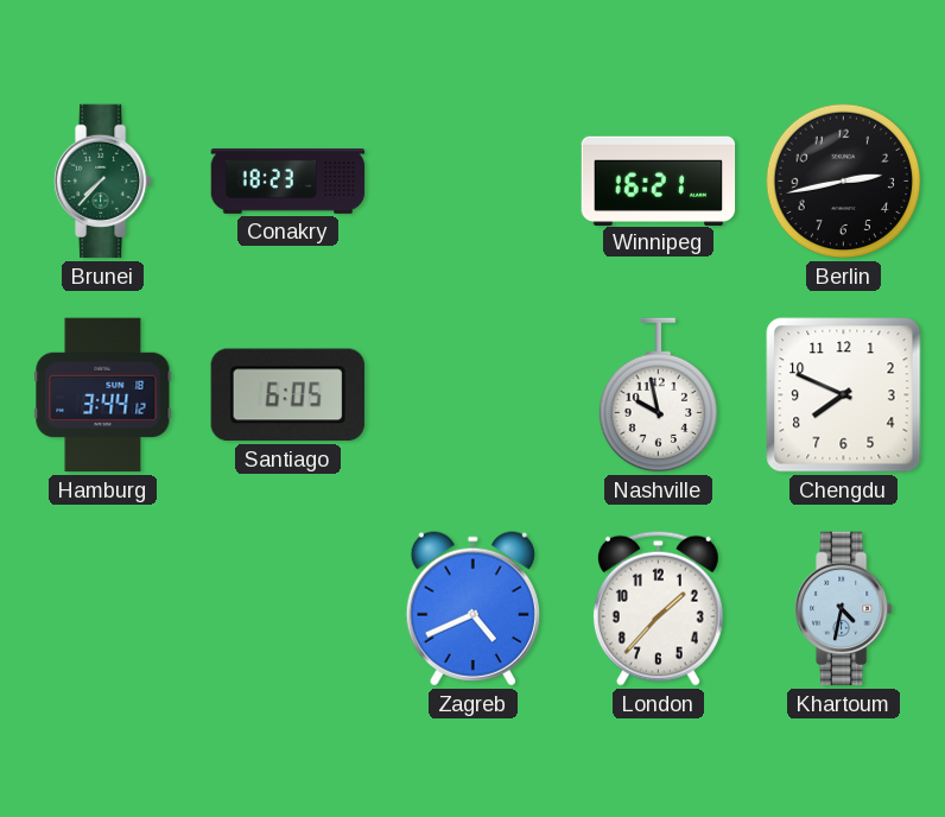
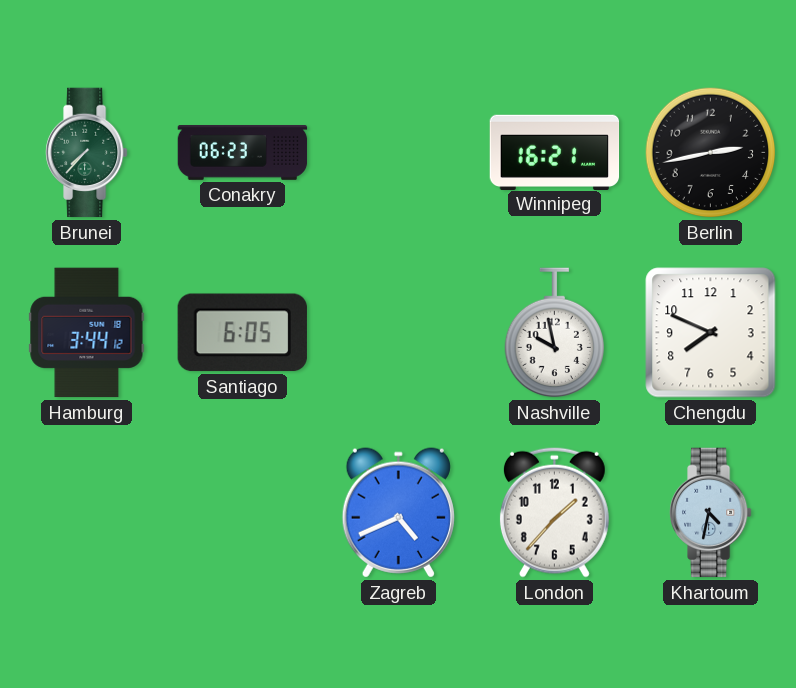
Conakry: 18:23 -> 06:23
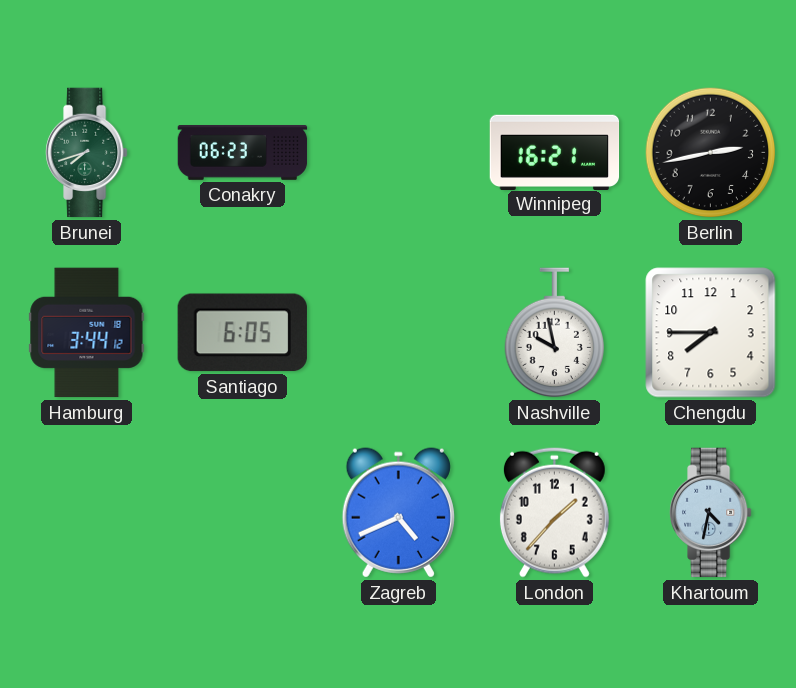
Brunei: 7:37 -> 7:42
Chengdu: 7:49 -> 7:45
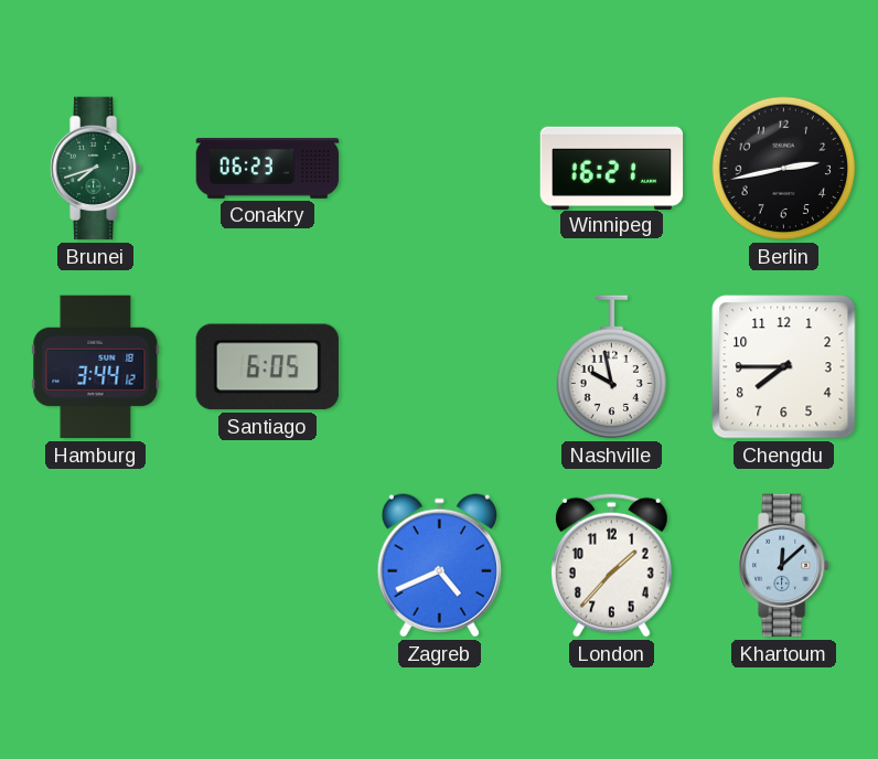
Khartoum: 4:32 -> 12:08
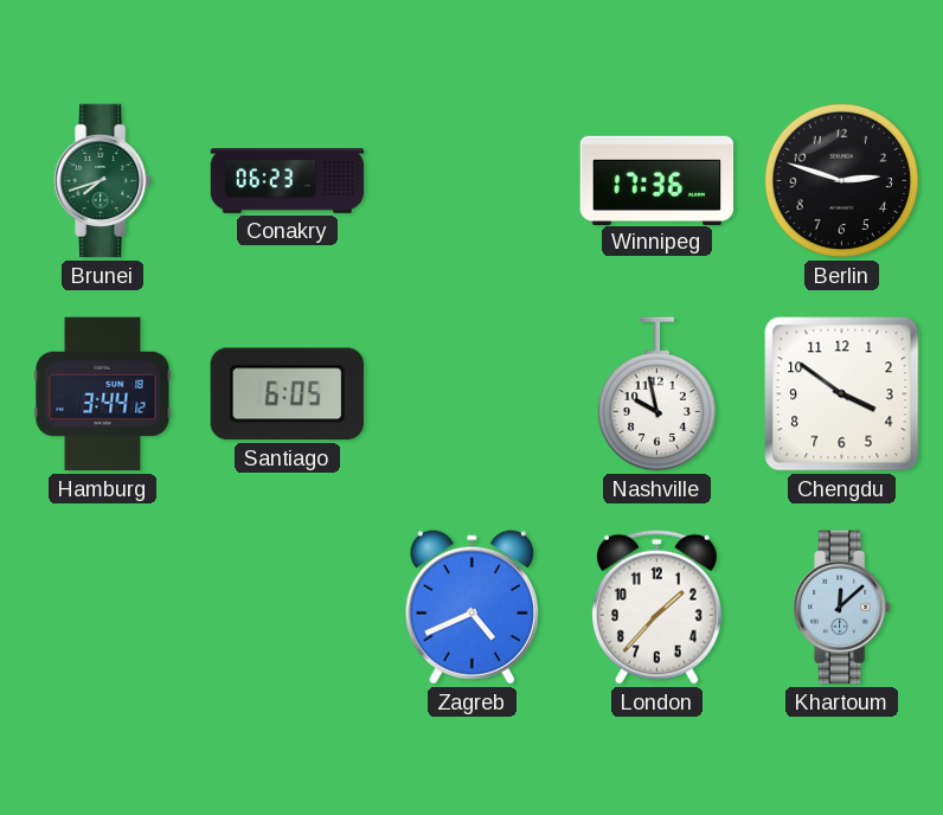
Winnipeg: 16:21 -> 17:36
Berlin: 2:43 -> 2:48
Chengdu: 7:45 -> 3:51
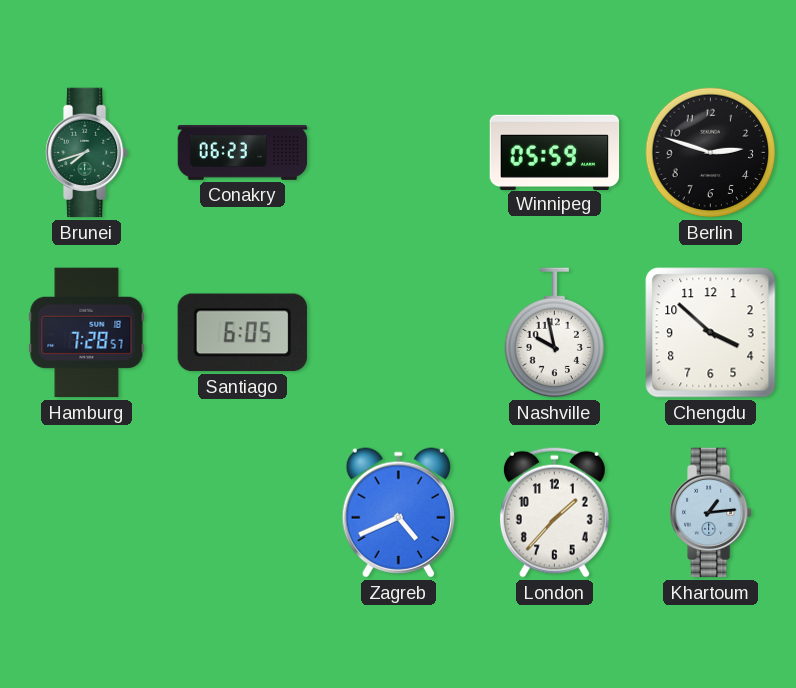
Winnipeg: 17:36 -> 05:59
Hamburg: 3:44 -> 7:28
Chengdu: 3:51 -> 3:52
Khartoum: 12:08 -> 1:14
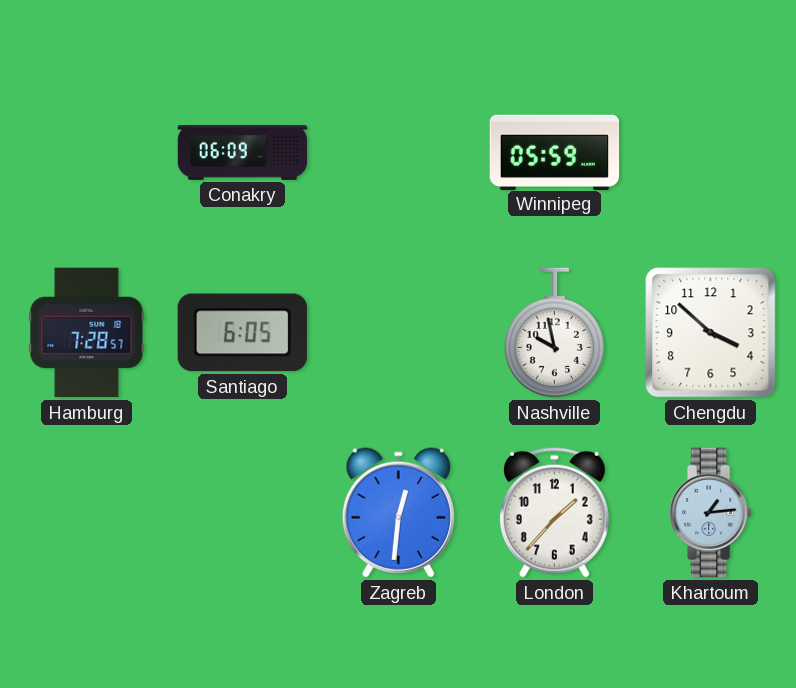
Brunei: 7:42 -> none
Conakry: 06:23 -> 06:09
Berlin: 2:48 -> none
Zagreb: 4:41 -> 12:31
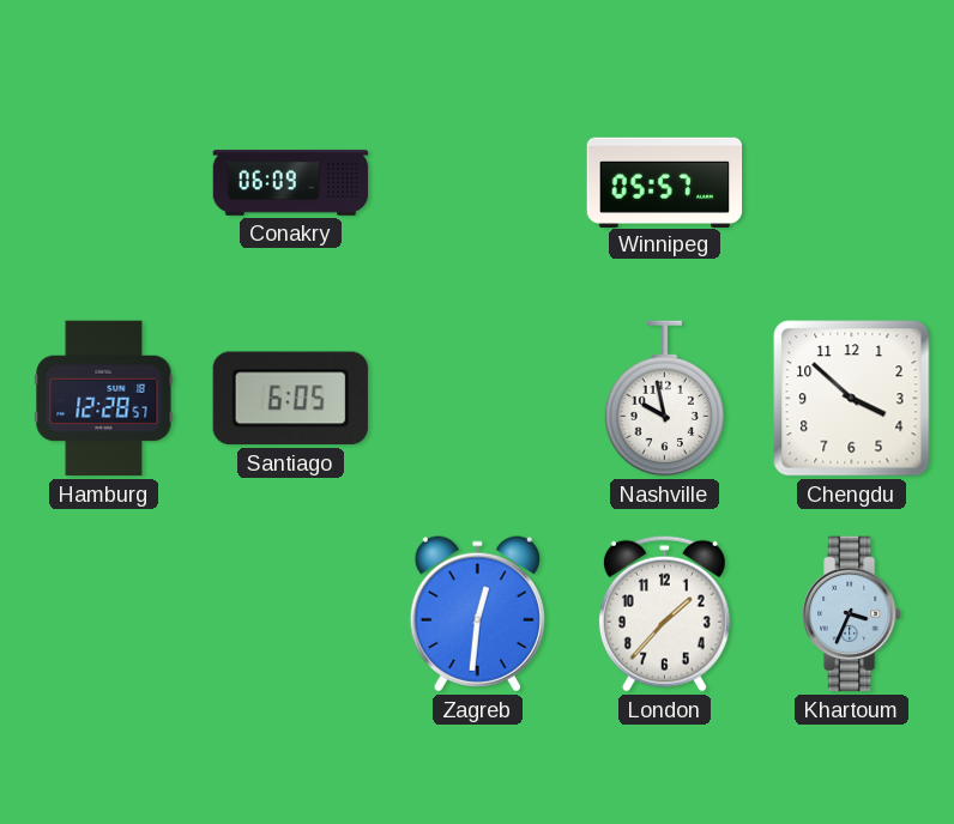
Winnipeg: 05:59 -> 05:57
Hamburg: 7:28 -> 12:28
Khartoum: 1:14 -> 3:34
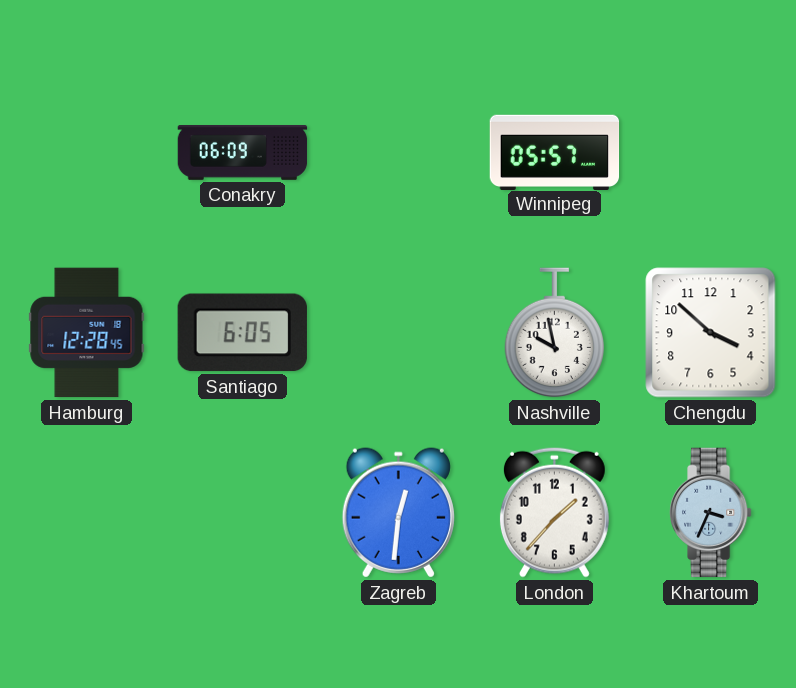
Hamburg: 12:28:57 -> 12:28:45
